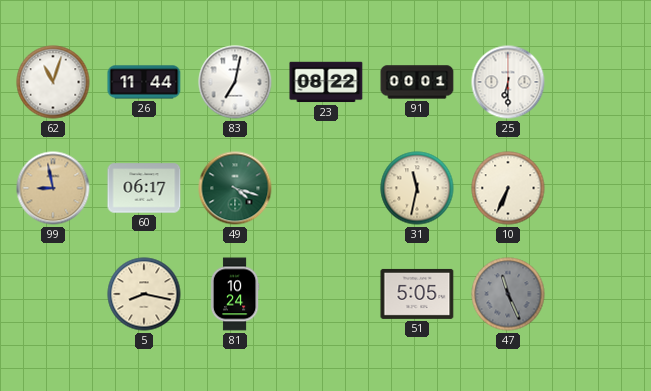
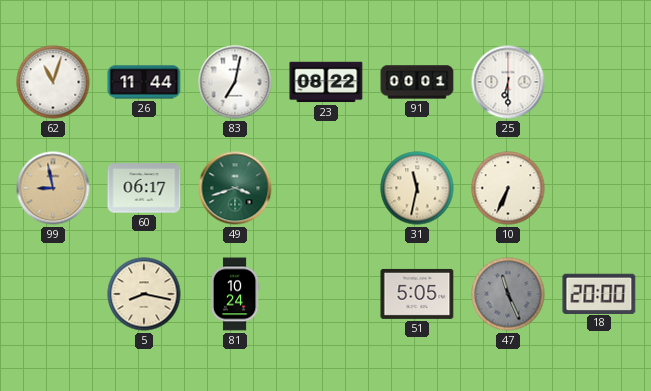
49: 4:18 -> 3:42
18: none -> 20:00
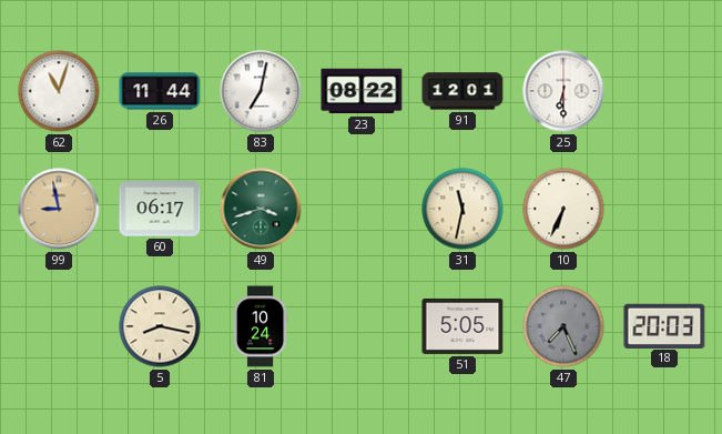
91: 00:01 -> 12:01
47: 11:26 -> 7:26
18: 20:00 -> 20:03
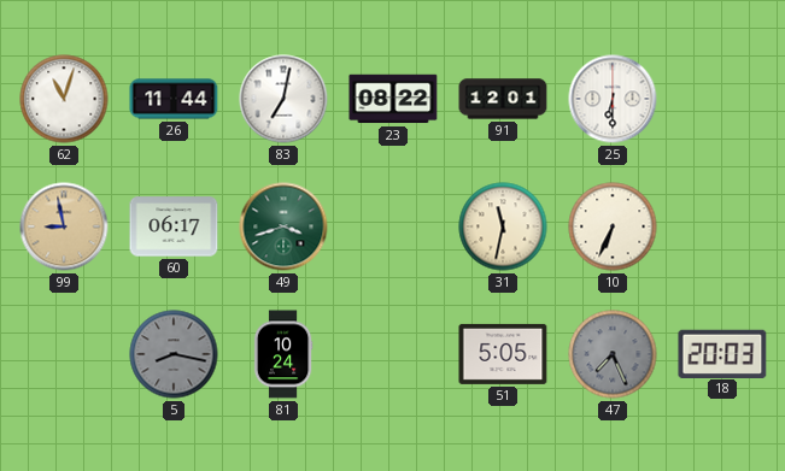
5 dial: cream -> grey
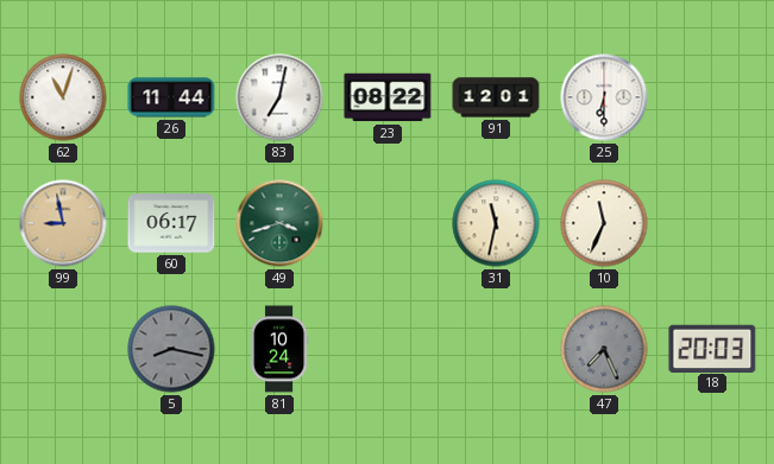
10: 6:34 -> 11:34
51: 5:05 -> none
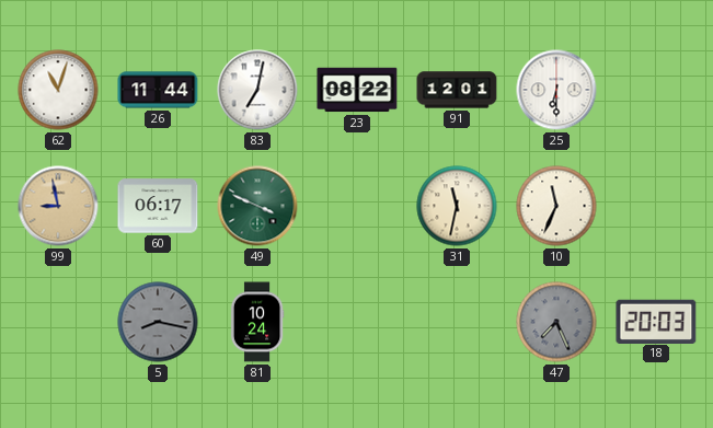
49: 3:42 -> 3:49
